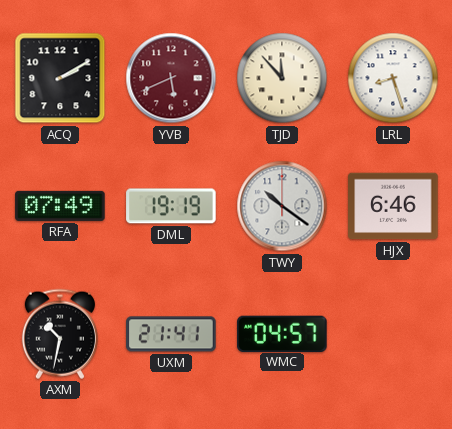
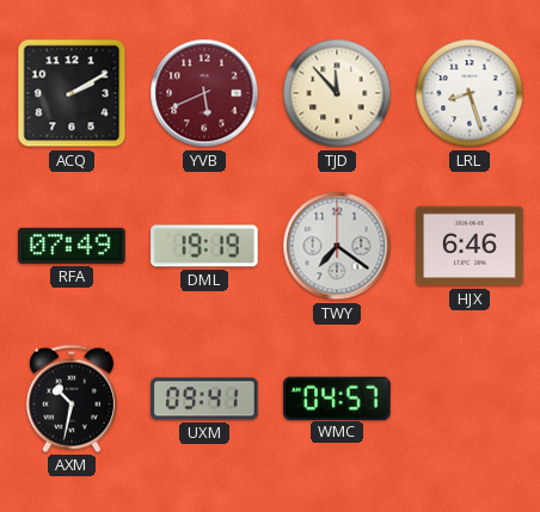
TWY: 10:21 -> 7:21
UXM: 21:41 -> 09:41
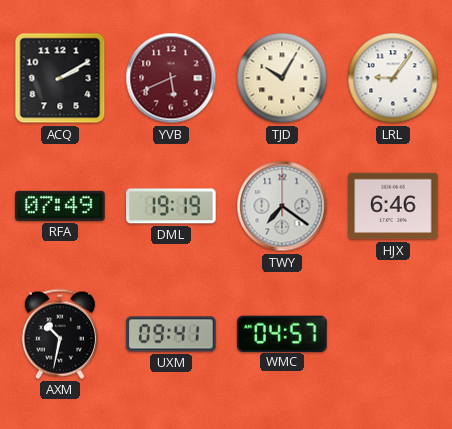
TJD: 11:53 -> 10:05
LRL: 8:27 -> 9:06
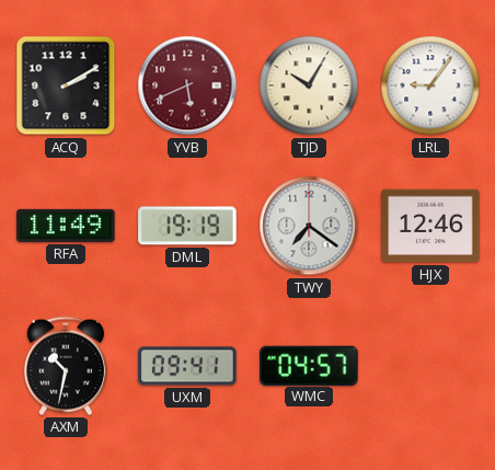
RFA: 07:49 -> 11:49
HJX: 6:46 -> 12:46
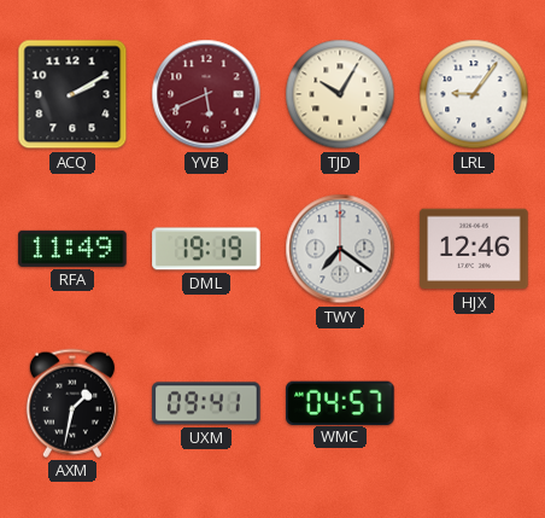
AXM: 10:32 -> 1:32
